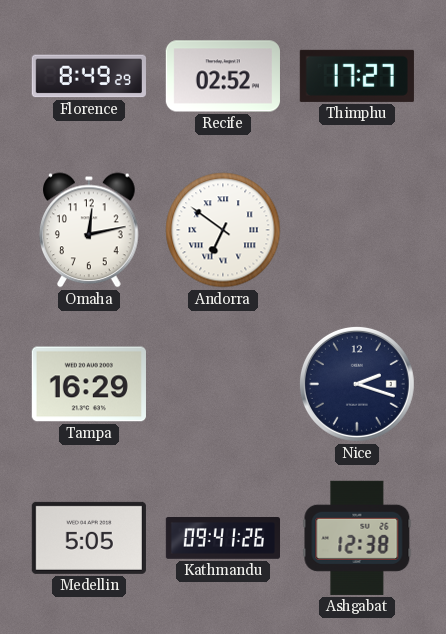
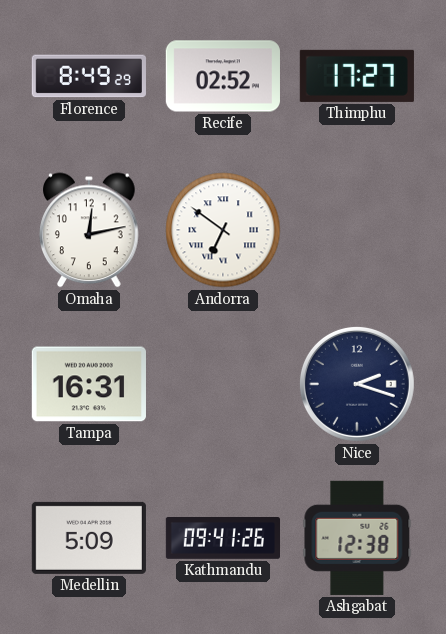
Tampa: 16:29 -> 16:31
Medellin: 5:05 -> 5:09
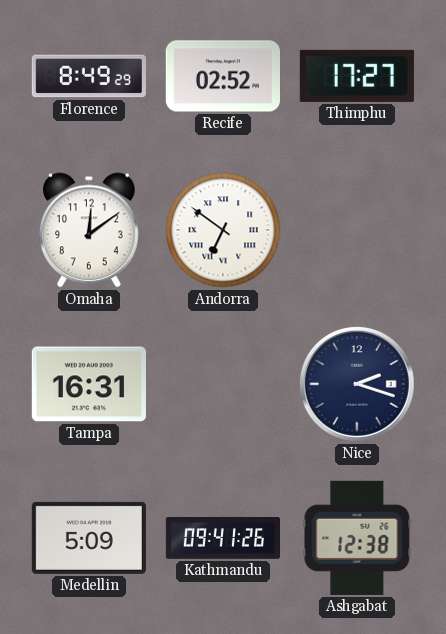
Omaha: 12:13 -> 12:09
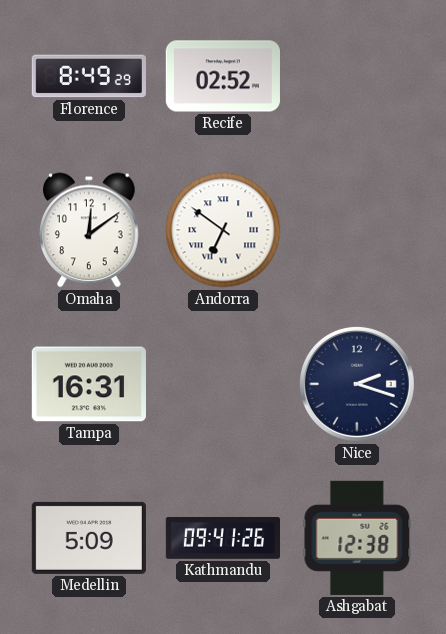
Thimphu: 17:27 -> none
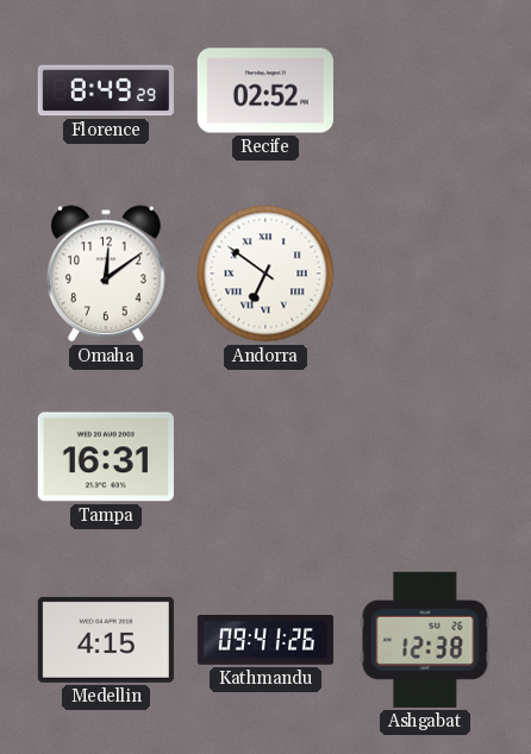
Nice: 2:18 -> none
Medellin: 5:09 -> 4:15
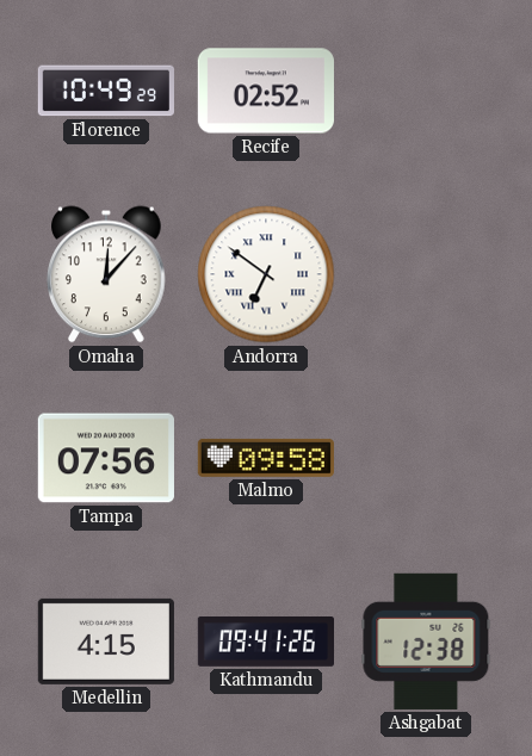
Florence: 8:49 -> 10:49
Omaha: 12:09 -> 12:07
Tampa: 16:31 -> 07:56
Malmo: none -> 09:58
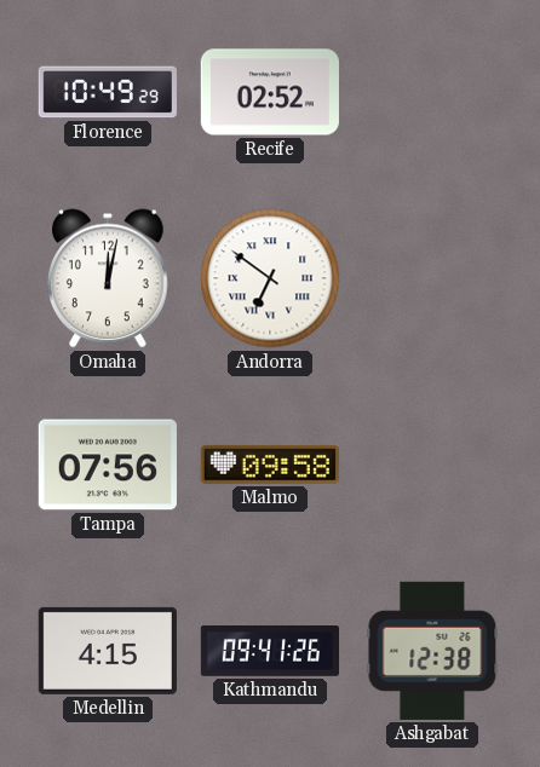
Omaha: 12:07 -> 12:02
